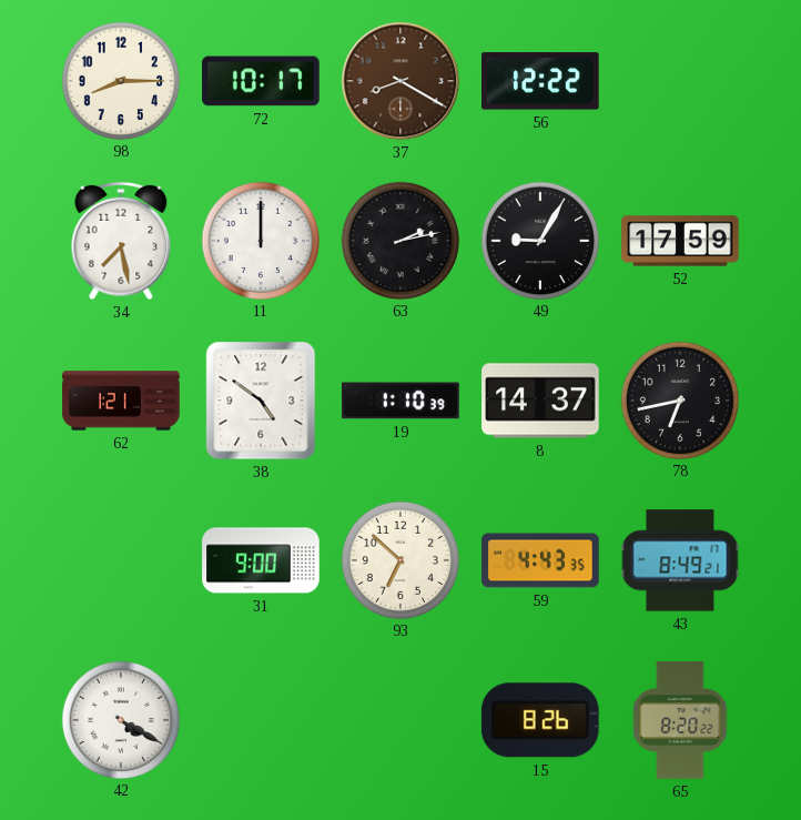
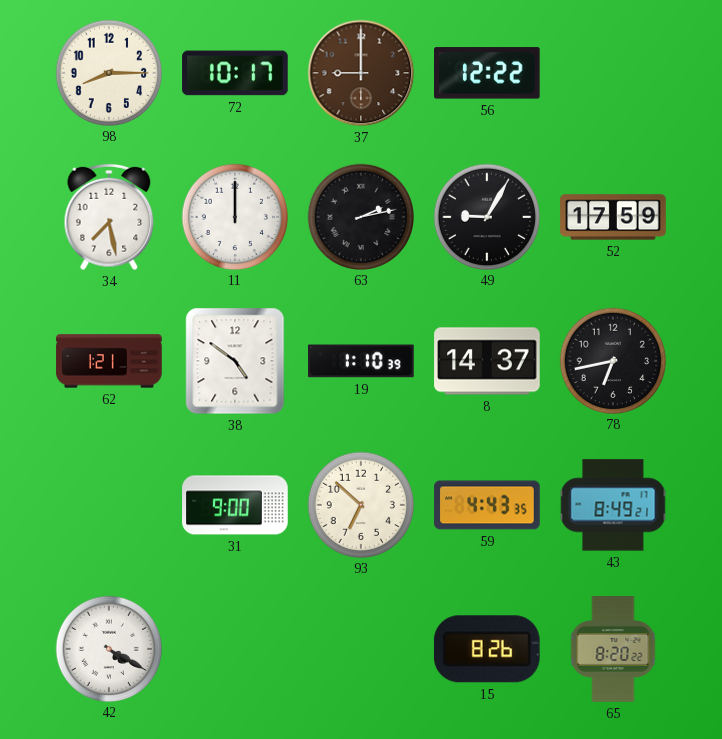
37: 8:20 -> 9:00
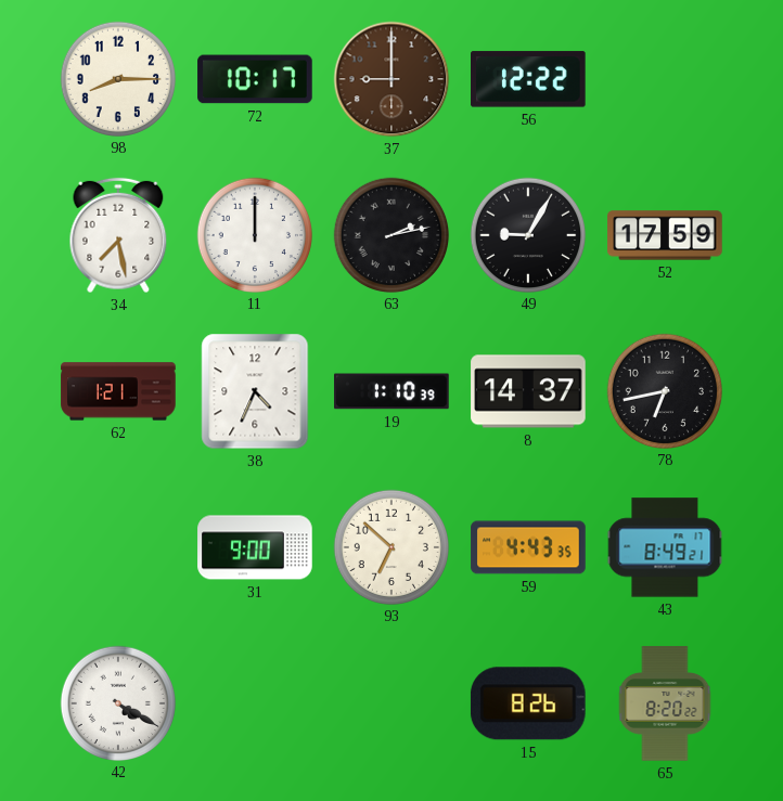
38: 4:51 -> 4:34
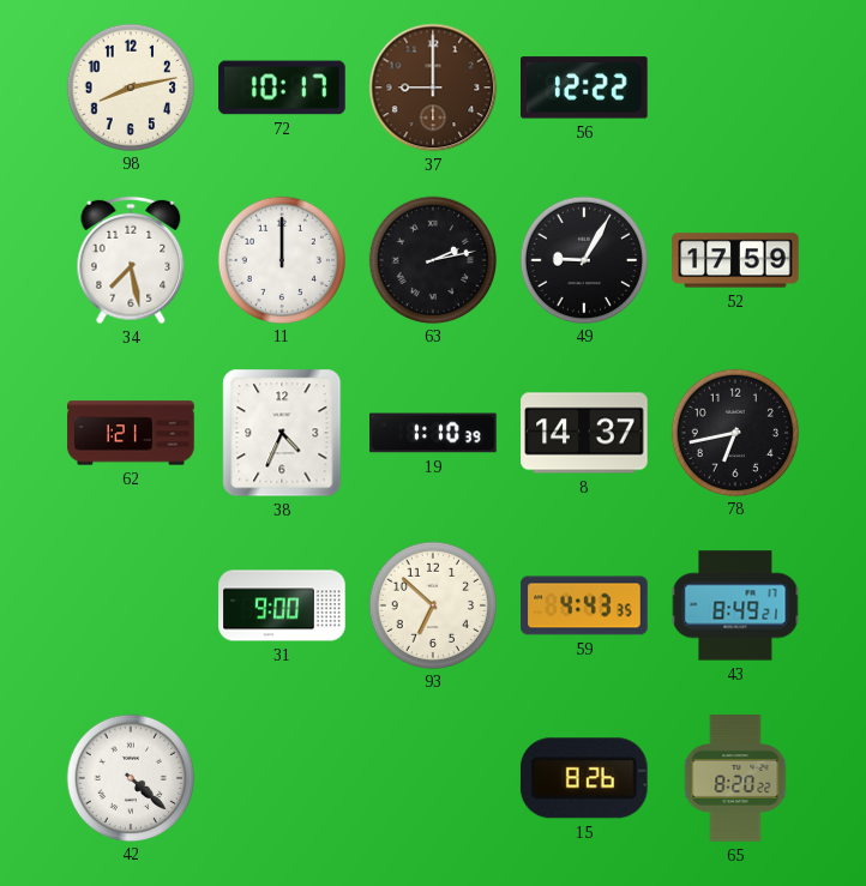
98: 8:15 -> 8:13
42: 4:20 -> 4:22
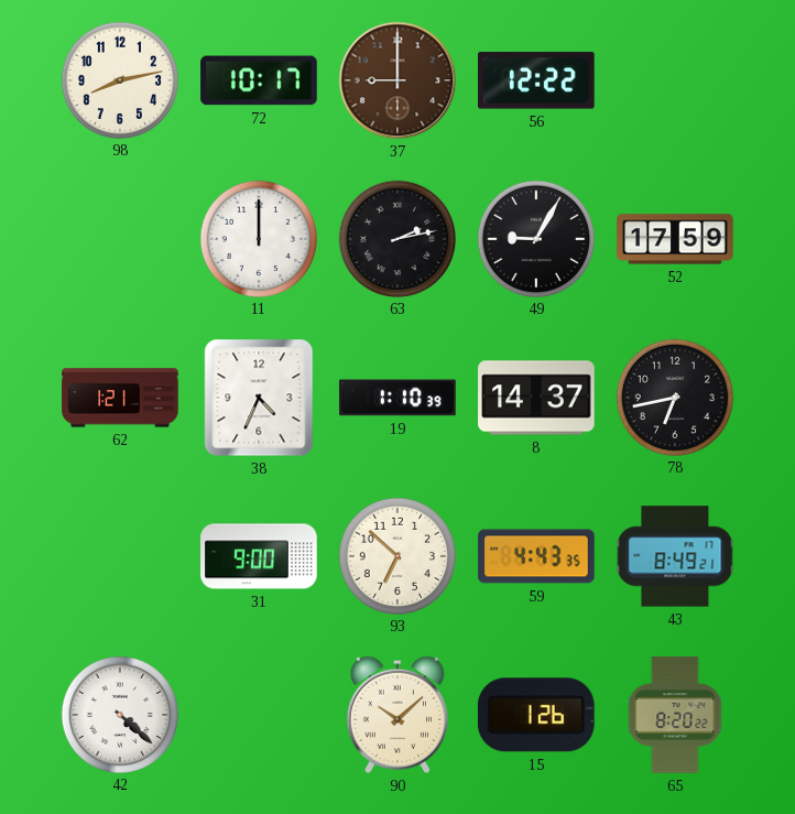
34: 7:28 -> none
90: none -> 10:08
15: 8:26 -> 1:26
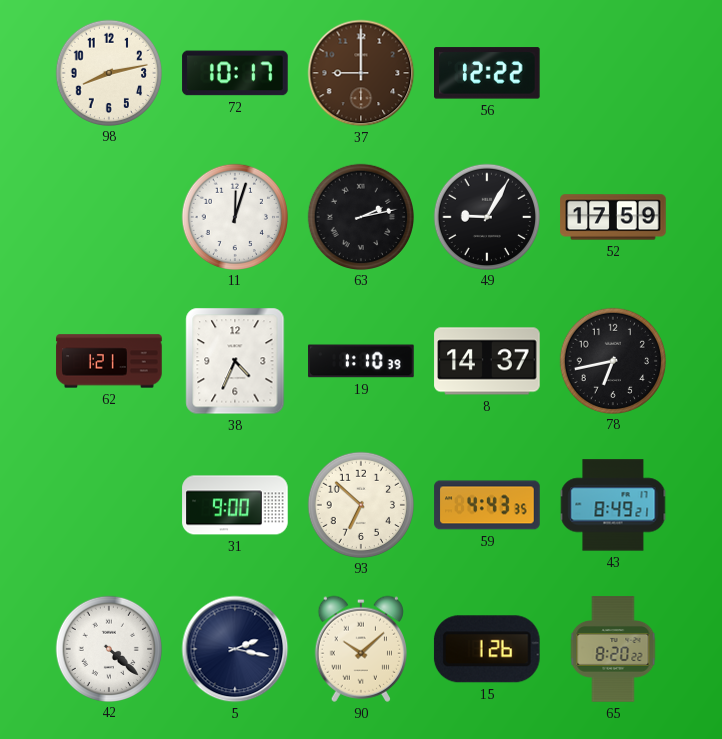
11: 12:00 -> 12:03
5: none -> 2:17
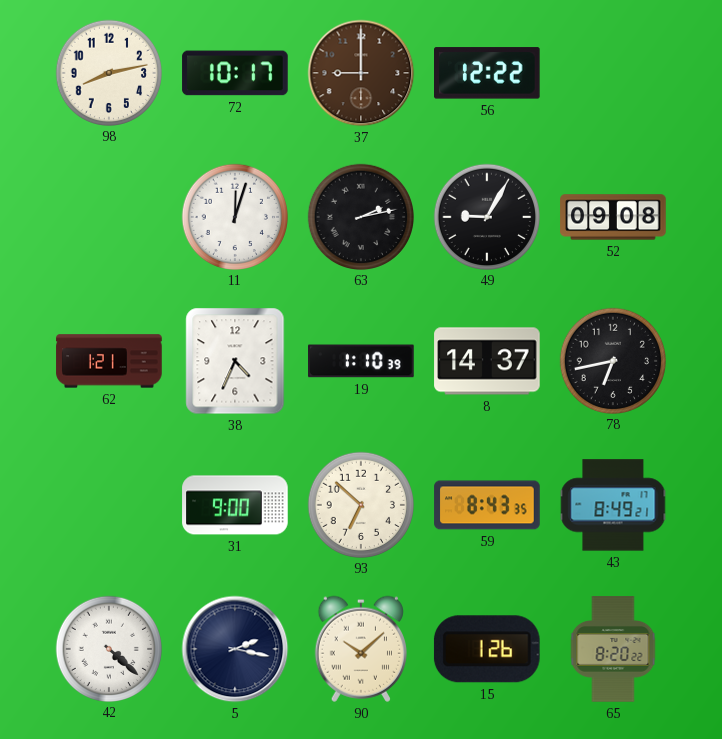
52: 17:59 -> 09:08
59: 4:43 -> 8:43
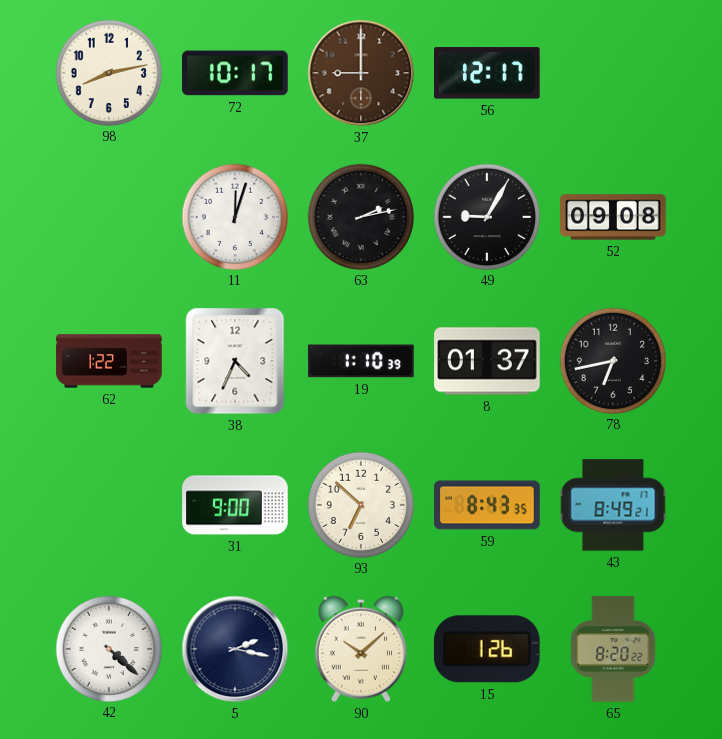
56: 12:22 -> 12:17
62: 1:21 -> 1:22
8: 14:37 -> 01:37
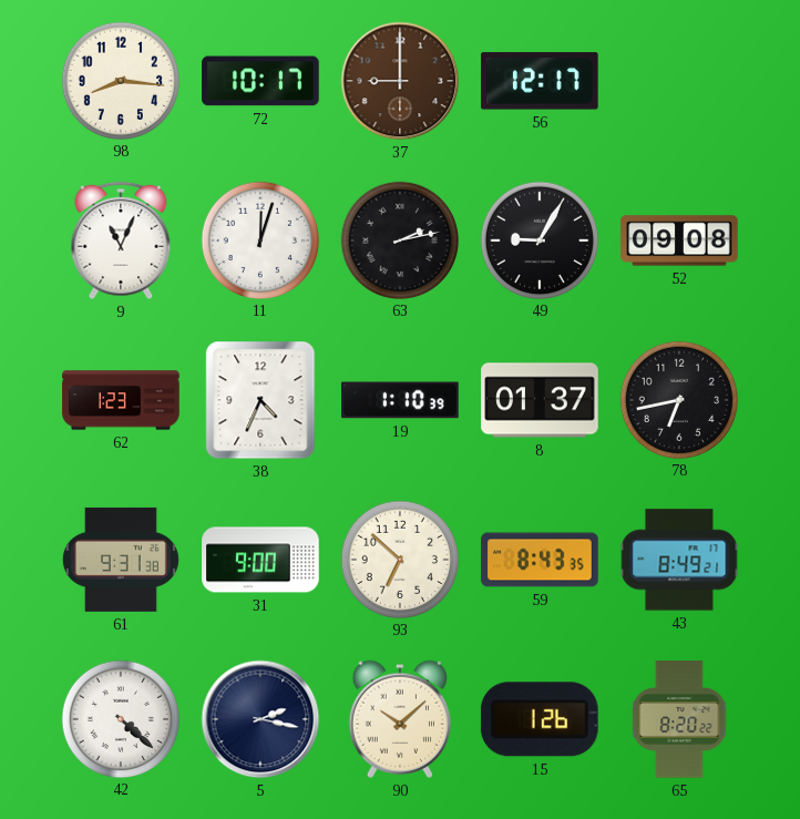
98: 8:13 -> 8:16
9: none -> 11:04
62: 1:22 -> 1:23
61: none -> 9:31
